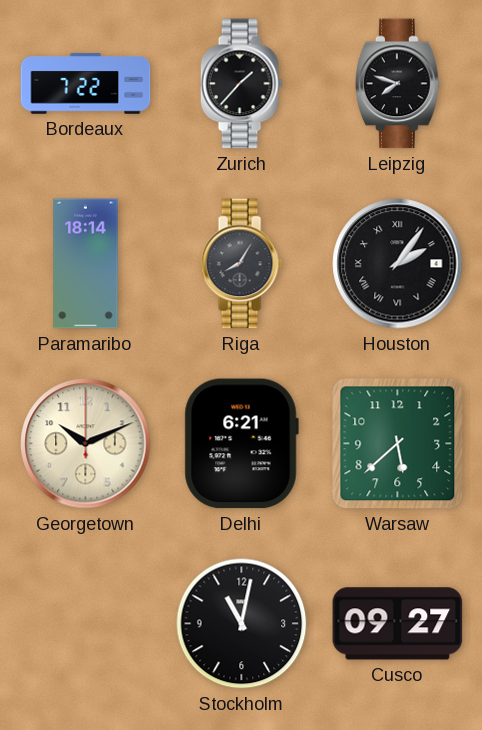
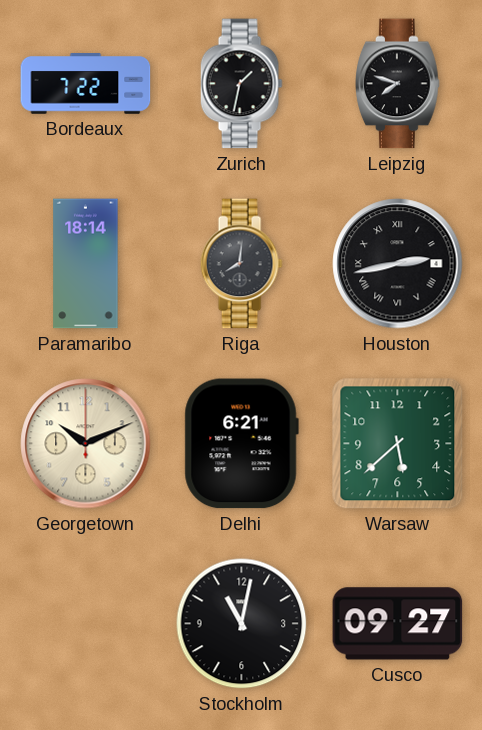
Zurich: 1:37 -> 1:32
Riga: 8:05 -> 8:01
Houston: 2:06 -> 2:43
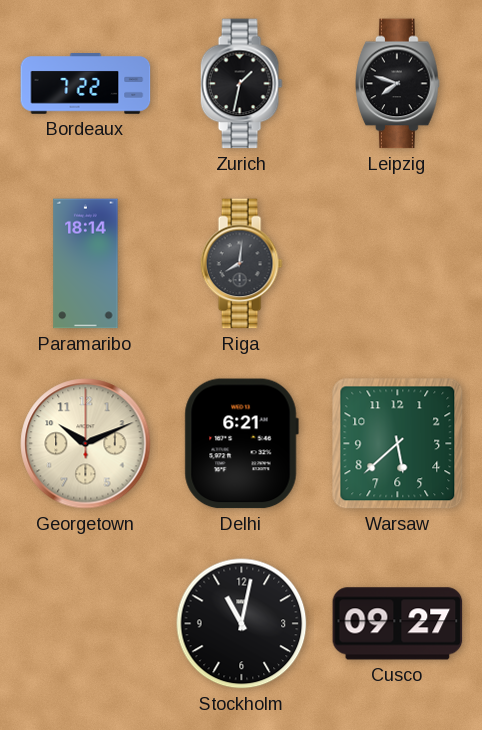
Houston: 2:43 -> none
